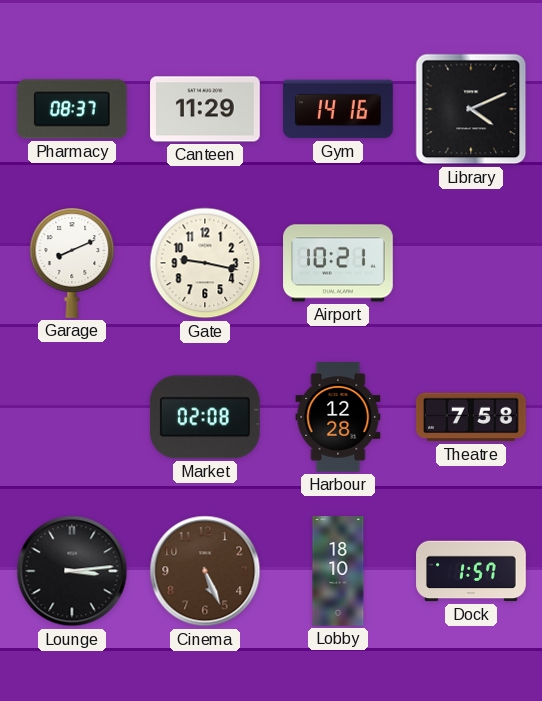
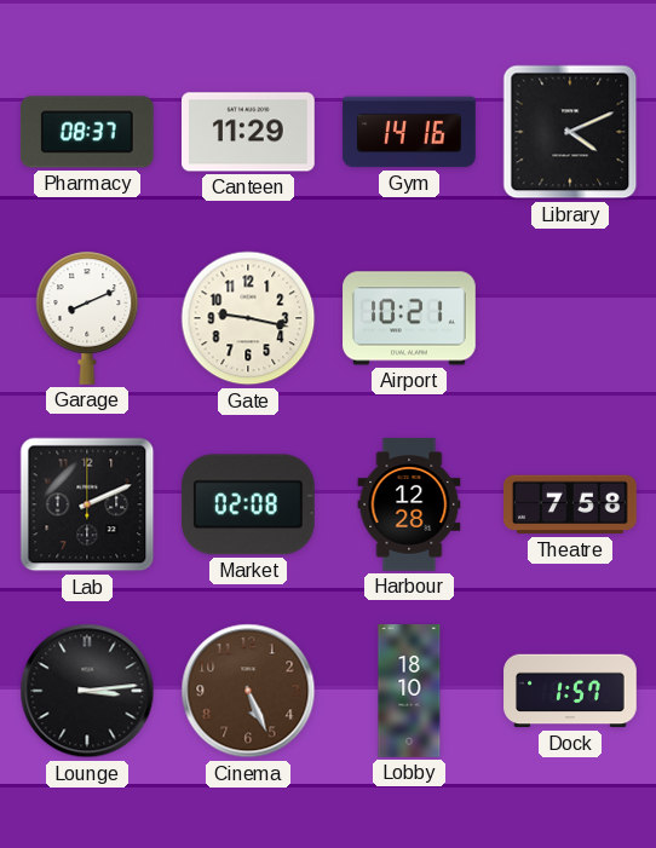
Lab: none -> 2:11
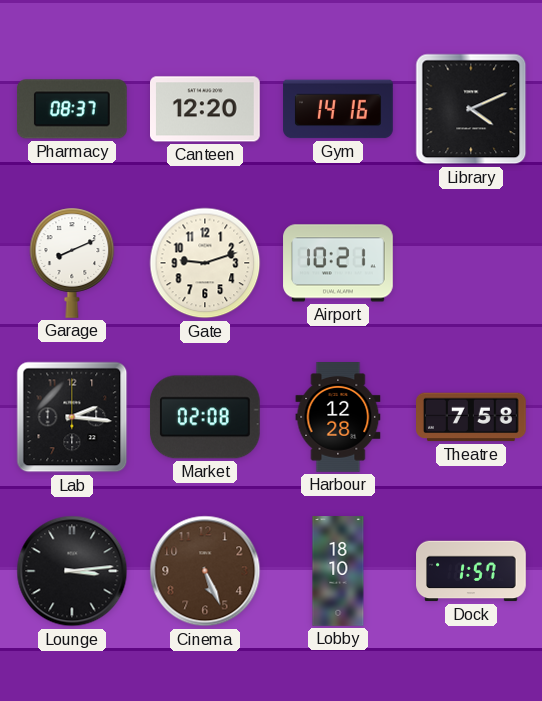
Canteen: 11:29 -> 12:20
Gate: 9:17 -> 9:12
Lab: 2:11 -> 2:16
